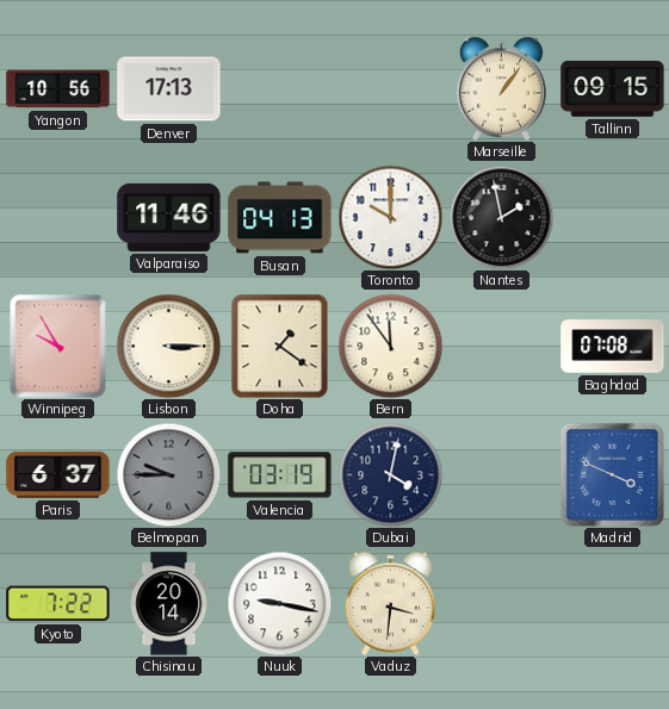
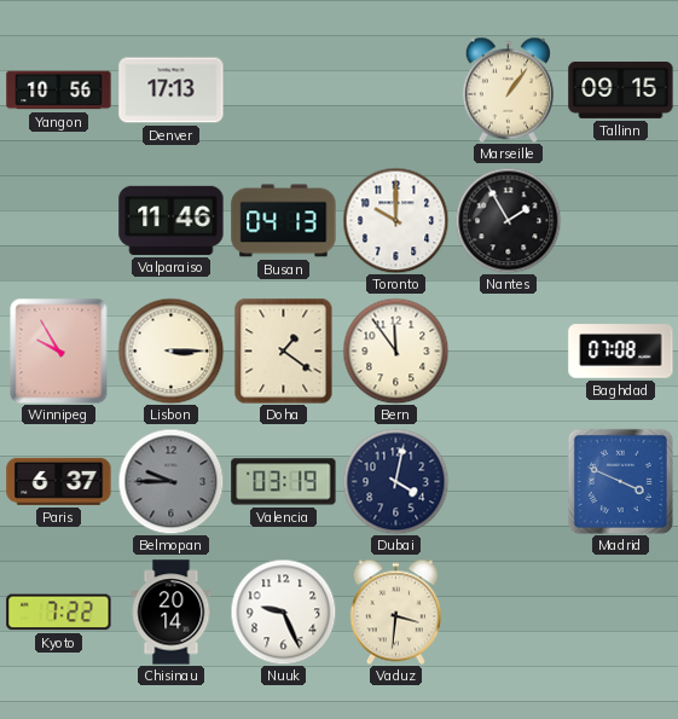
Nantes: 1:58 -> 1:55
Nuuk: 9:17 -> 9:26
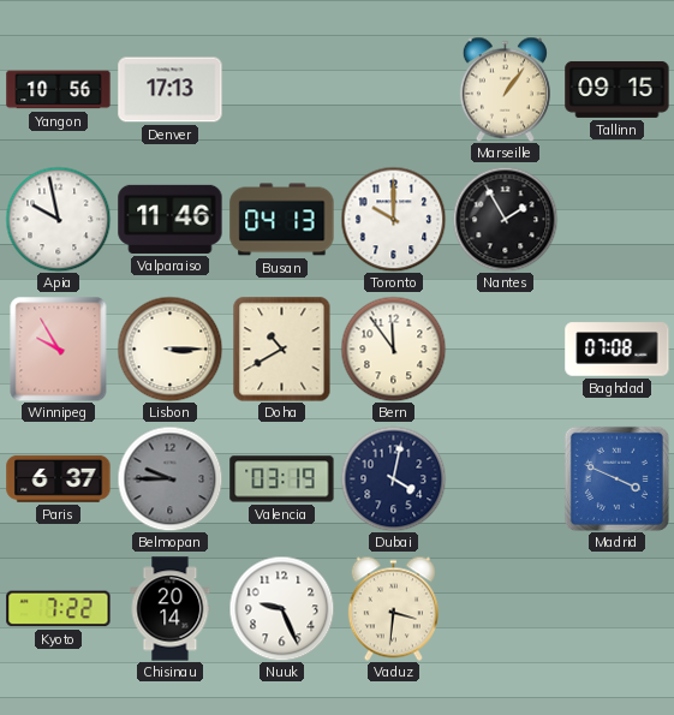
Apia: none -> 9:58
Doha: 1:21 -> 10:40
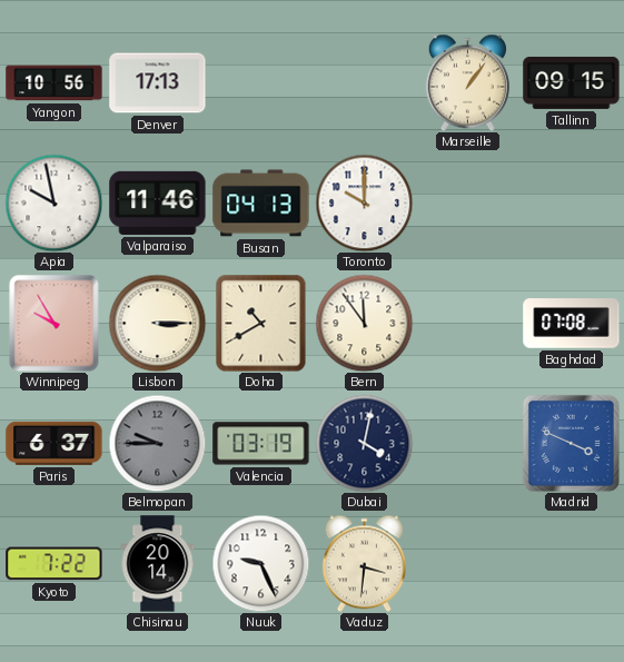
Nantes: 1:55 -> none
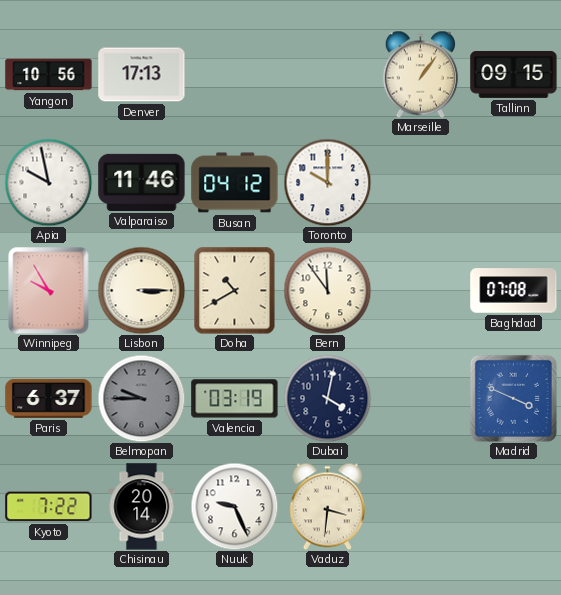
Busan: 04:13 -> 04:12
